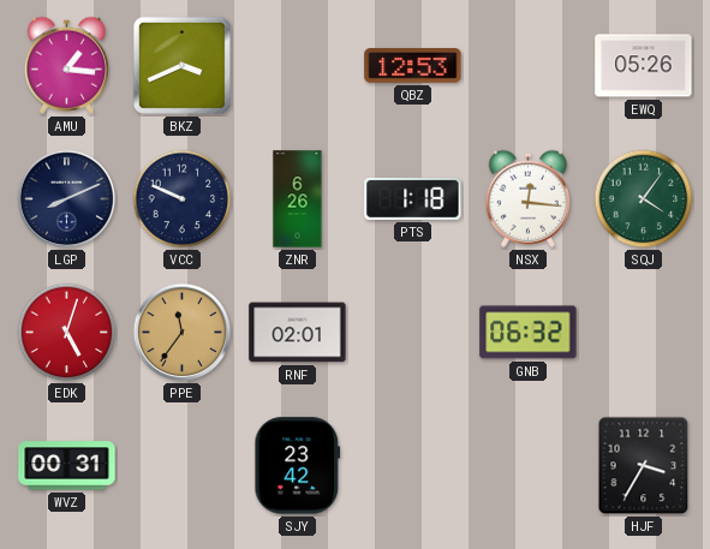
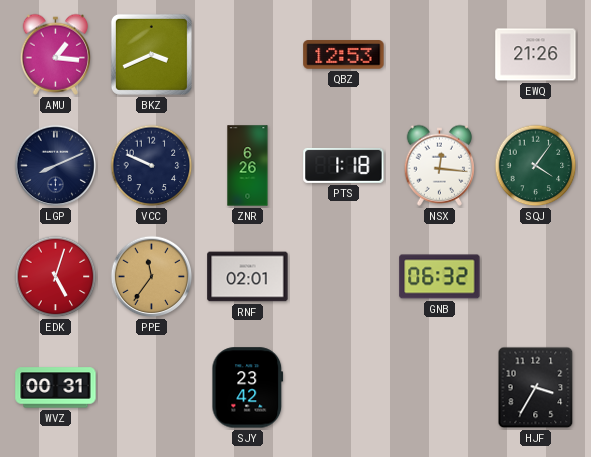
EWQ: 05:26 -> 21:26
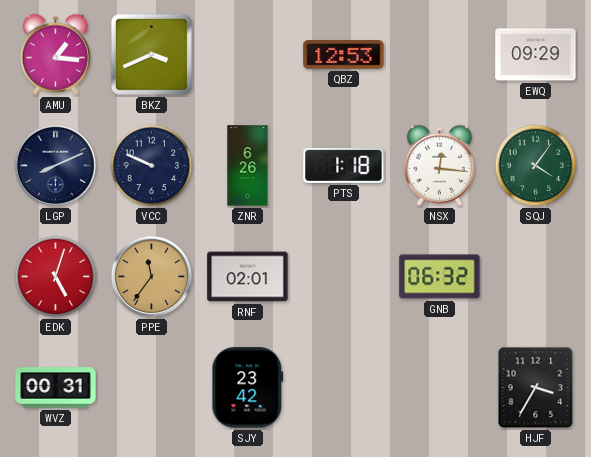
EWQ: 21:26 -> 09:29
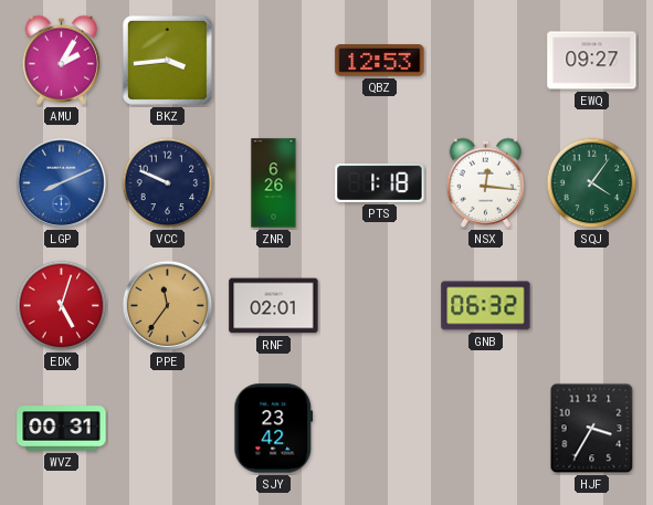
AMU: 1:16 -> 2:05
BKZ: 3:41 -> 3:44
EWQ: 09:29 -> 09:27
LGP dial: navy -> blue
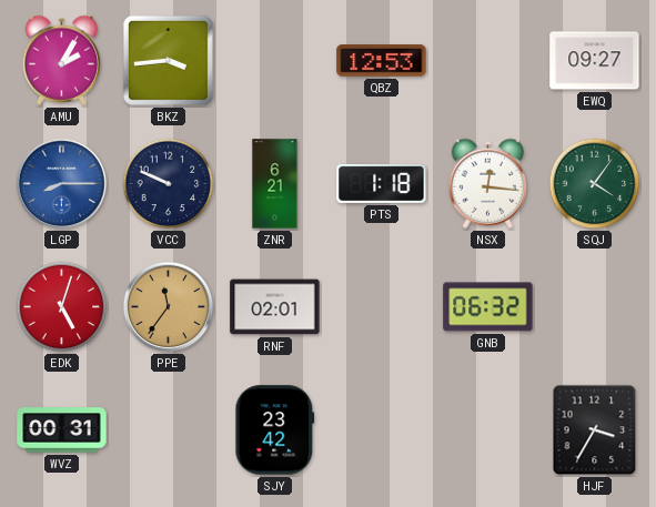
LGP: 8:11 -> 8:15
ZNR: 6:26 -> 6:21
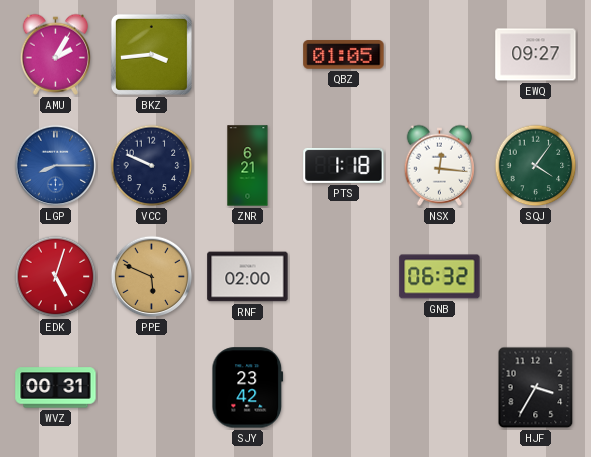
QBZ: 12:53 -> 01:05
PPE: 11:36 -> 5:49
RNF: 02:01 -> 02:00
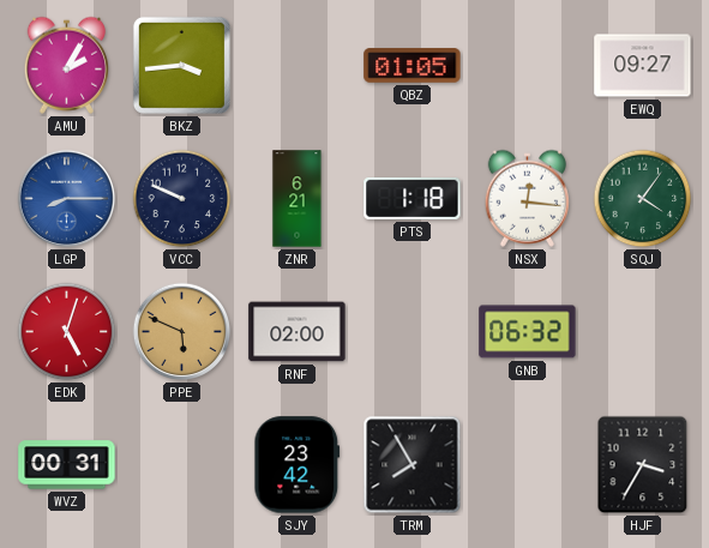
TRM: none -> 7:55
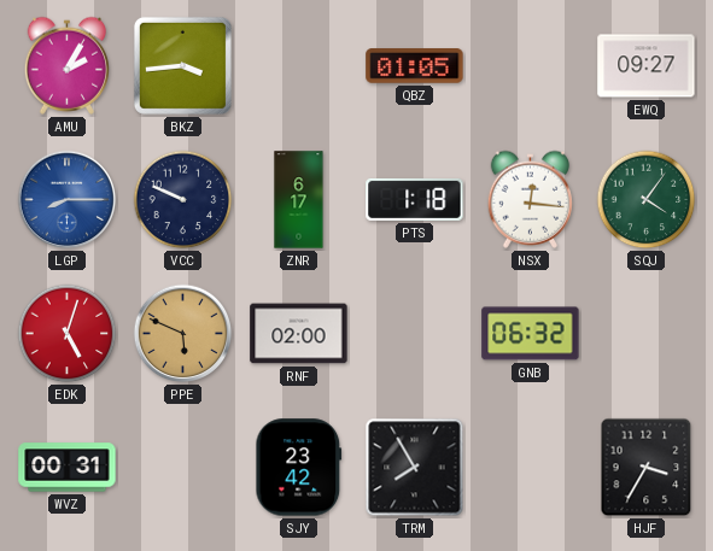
ZNR: 6:21 -> 6:17
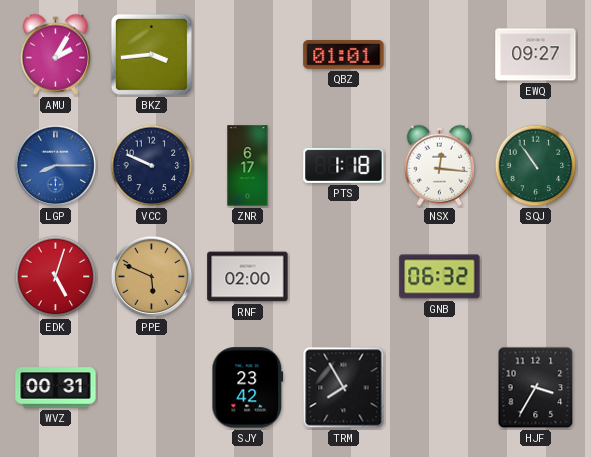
QBZ: 01:05 -> 01:01
SQJ: 4:06 -> 10:54
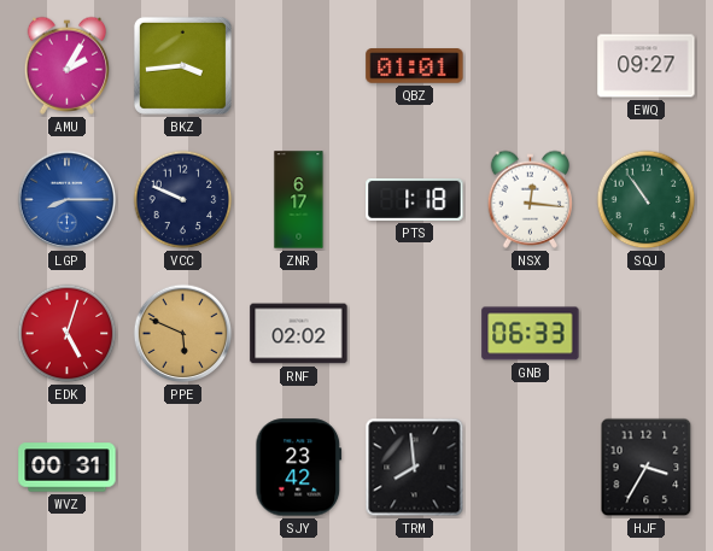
RNF: 02:00 -> 02:02
GNB: 06:32 -> 06:33
TRM: 7:55 -> 7:59
